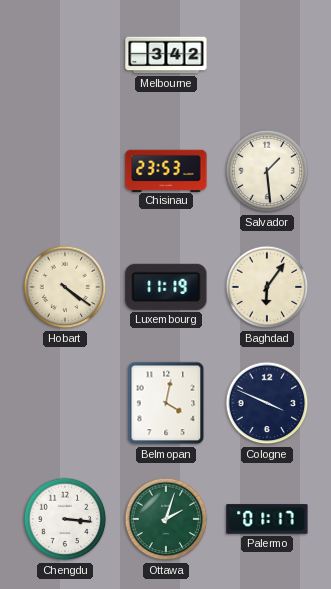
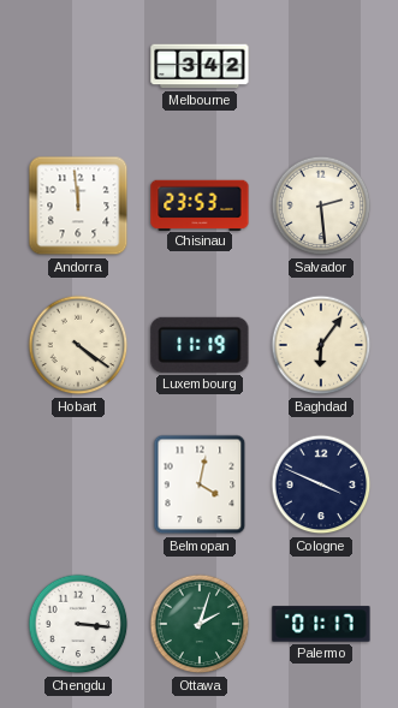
Andorra: none -> 11:59
Salvador: 1:29 -> 2:29
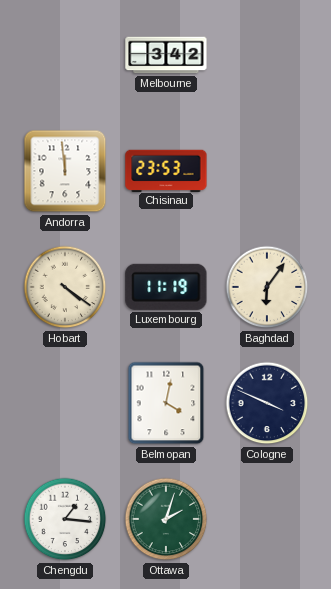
Salvador: 2:29 -> none
Chengdu: 3:16 -> 1:16
Palermo: 01:17 -> none
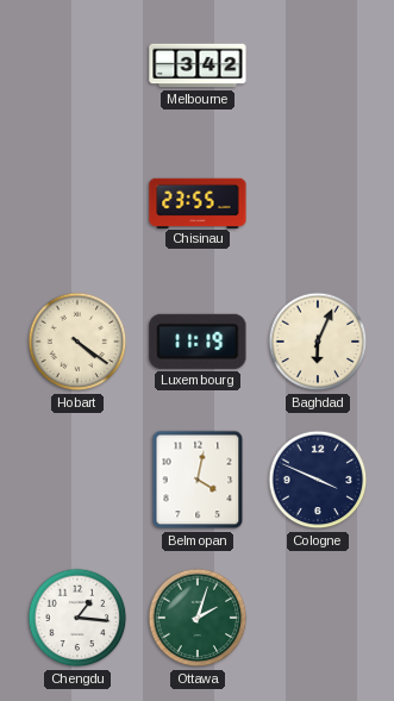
Andorra: 11:59 -> none
Chisinau: 23:53 -> 23:55
Baghdad: 6:06 -> 6:04
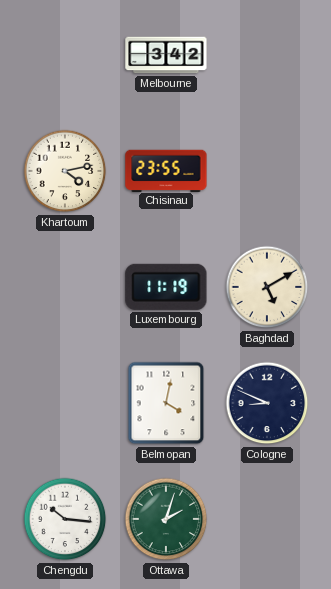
Khartoum: none -> 4:13
Hobart: 4:21 -> none
Baghdad: 6:04 -> 5:10
Cologne: 3:49 -> 8:49
Chengdu: 1:16 -> 10:16
